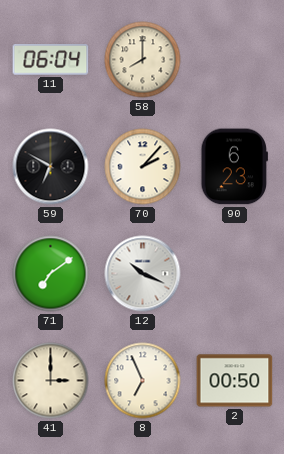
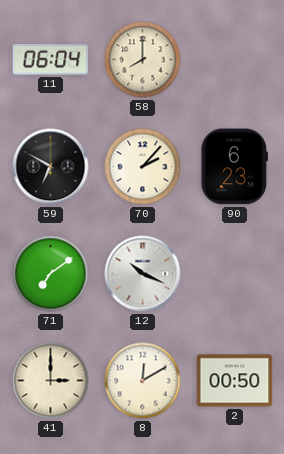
8: 6:56 -> 12:10
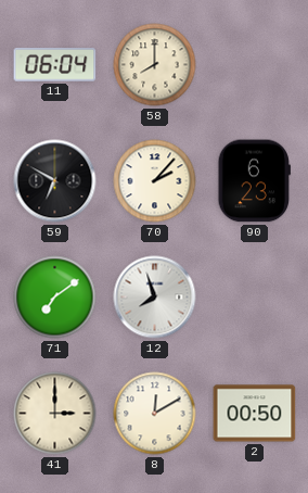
12: 10:19 -> 7:57
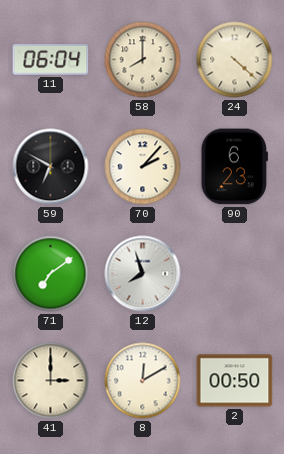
24: none -> 4:22
